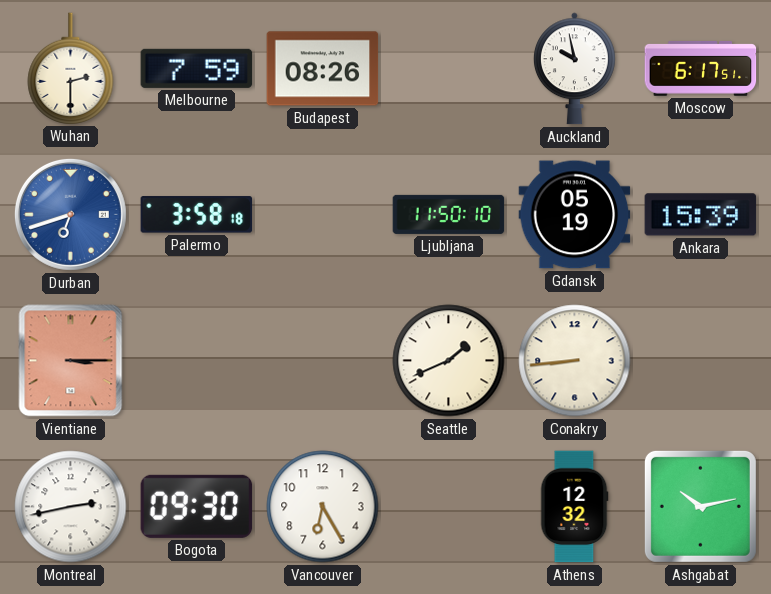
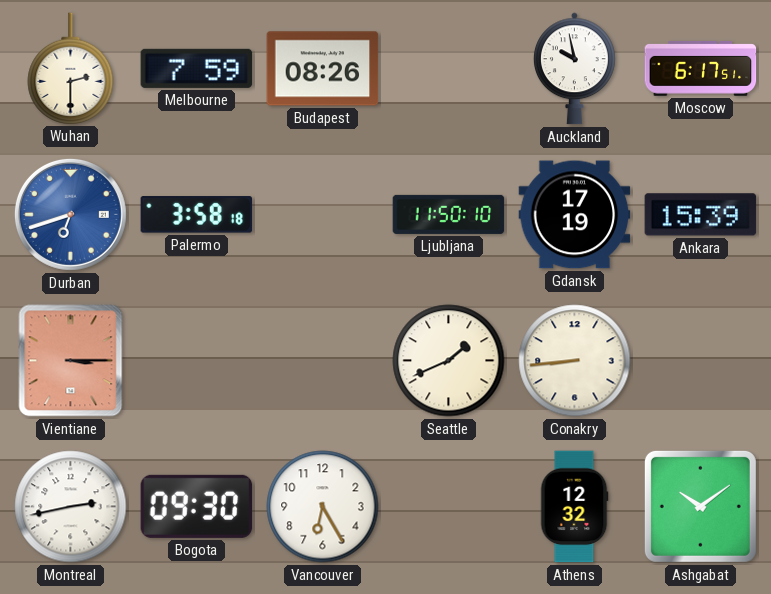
Gdansk: 05:19 -> 17:19
Ashgabat: 10:13 -> 10:09
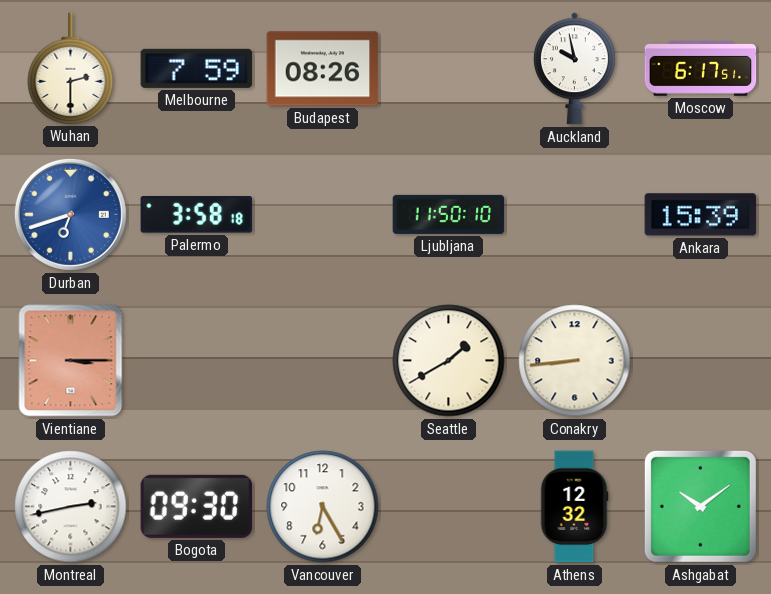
Gdansk: 17:19 -> none
Seattle: 1:41 -> 1:40
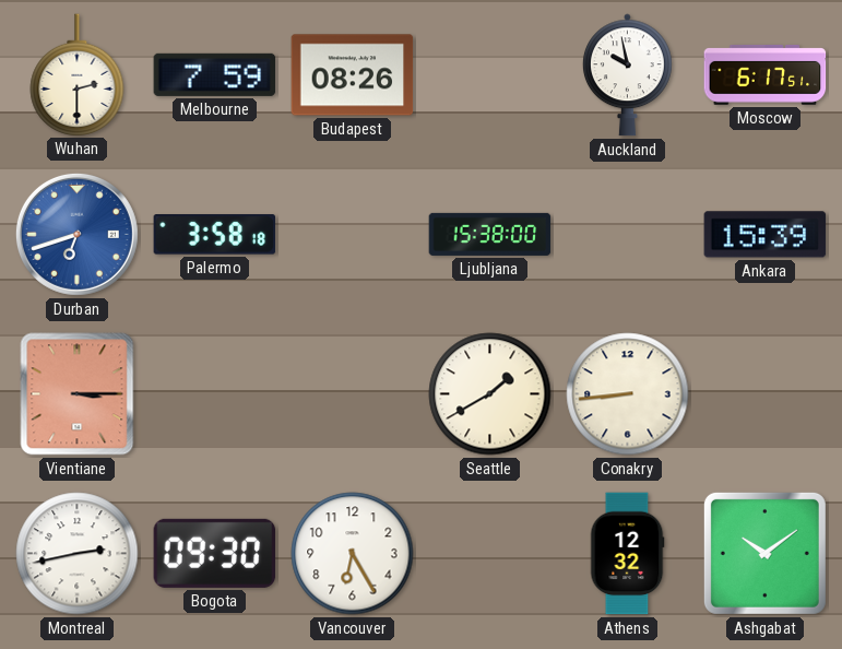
Ljubljana: 11:50 -> 15:38
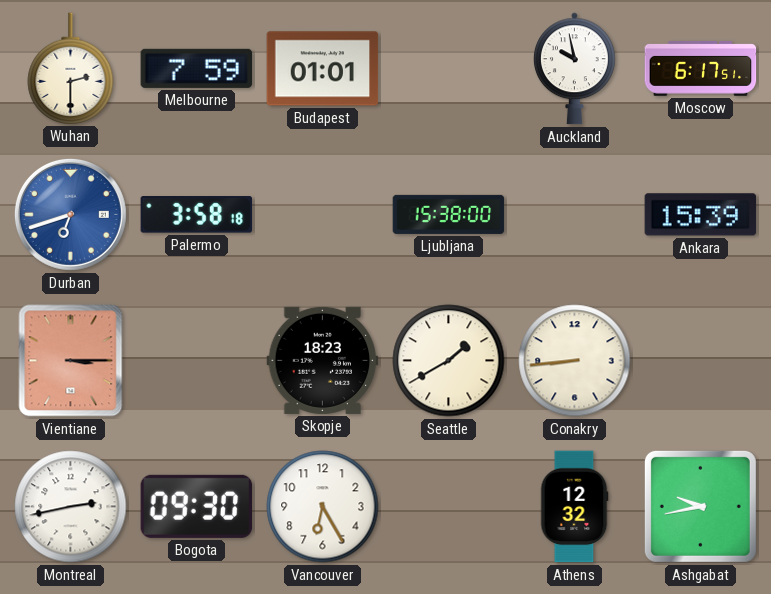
Budapest: 08:26 -> 01:01
Skopje: none -> 18:23
Ashgabat: 10:09 -> 9:43
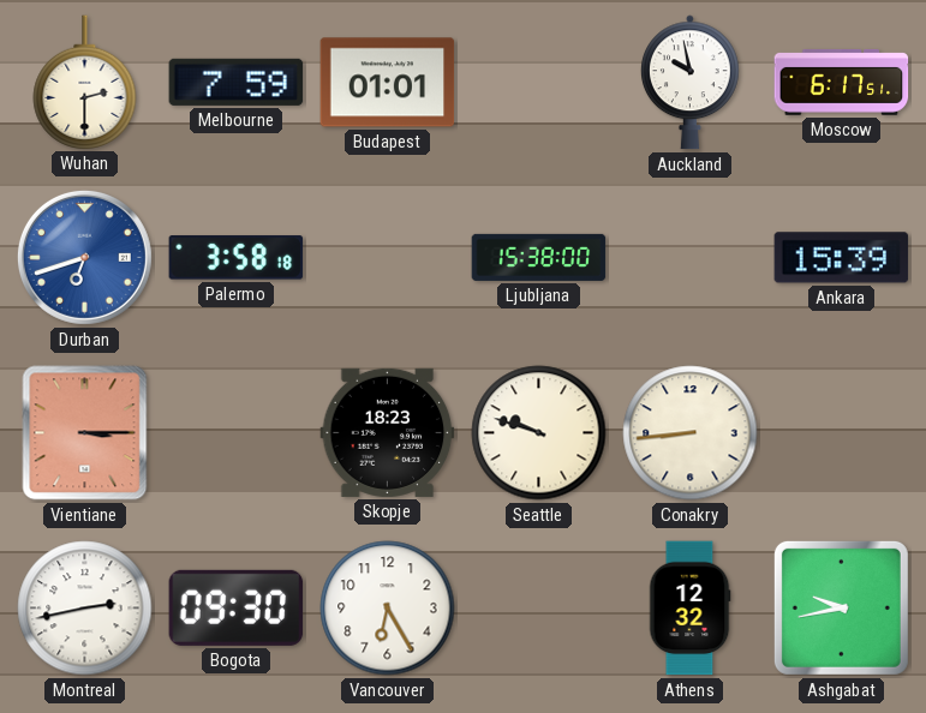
Seattle: 1:40 -> 9:48
